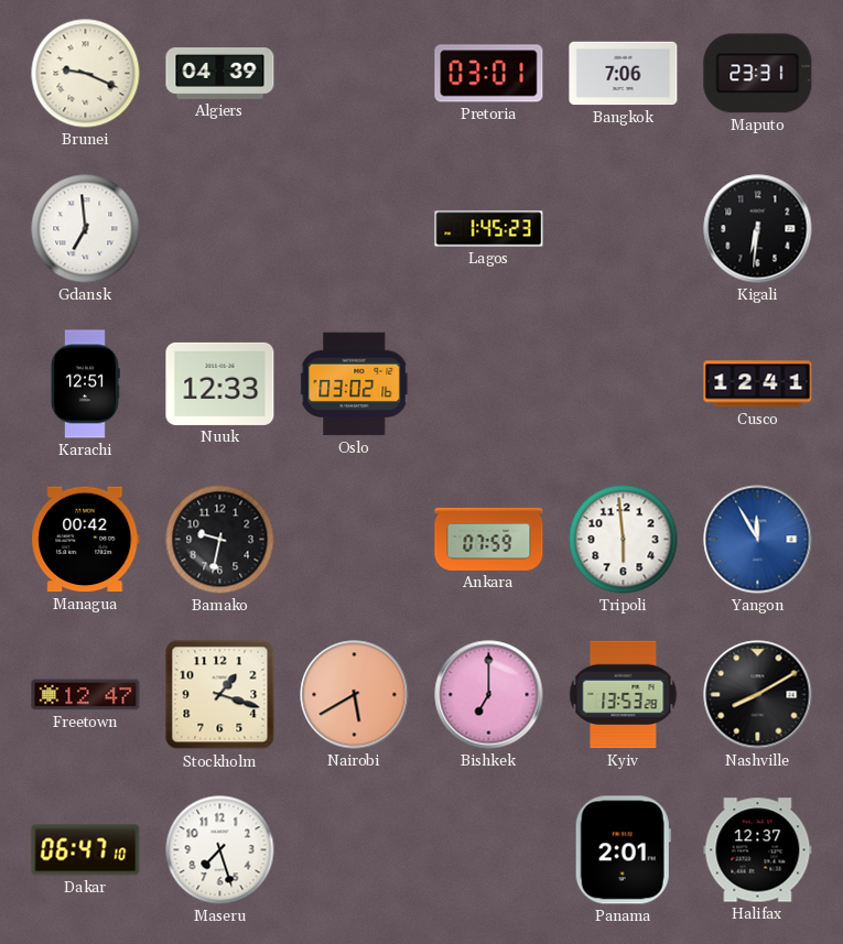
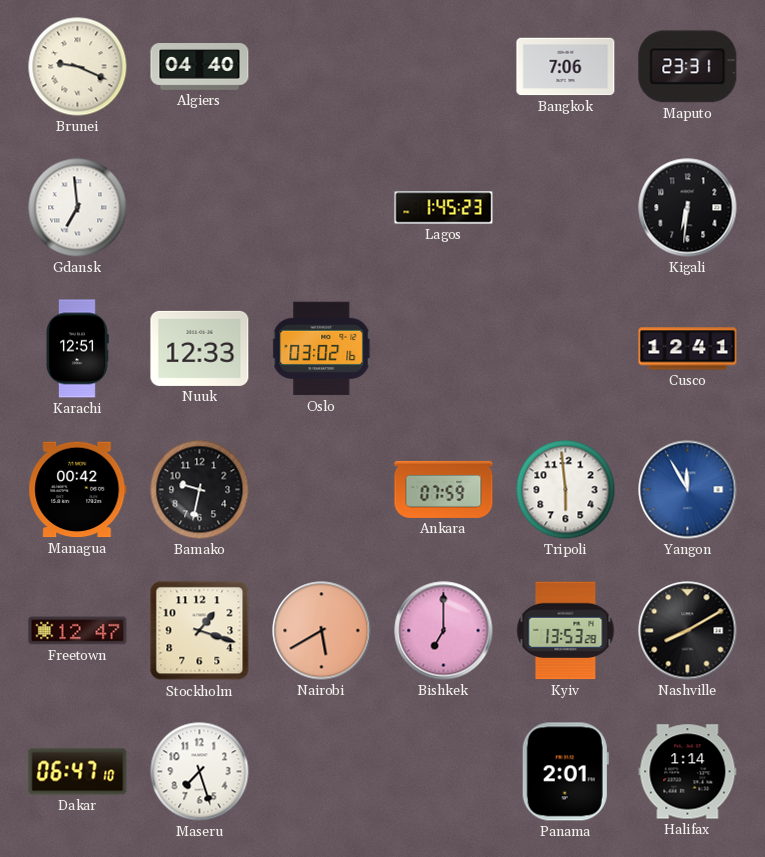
Algiers: 04:39 -> 04:40
Pretoria: 03:01 -> none
Halifax: 12:37 -> 1:14
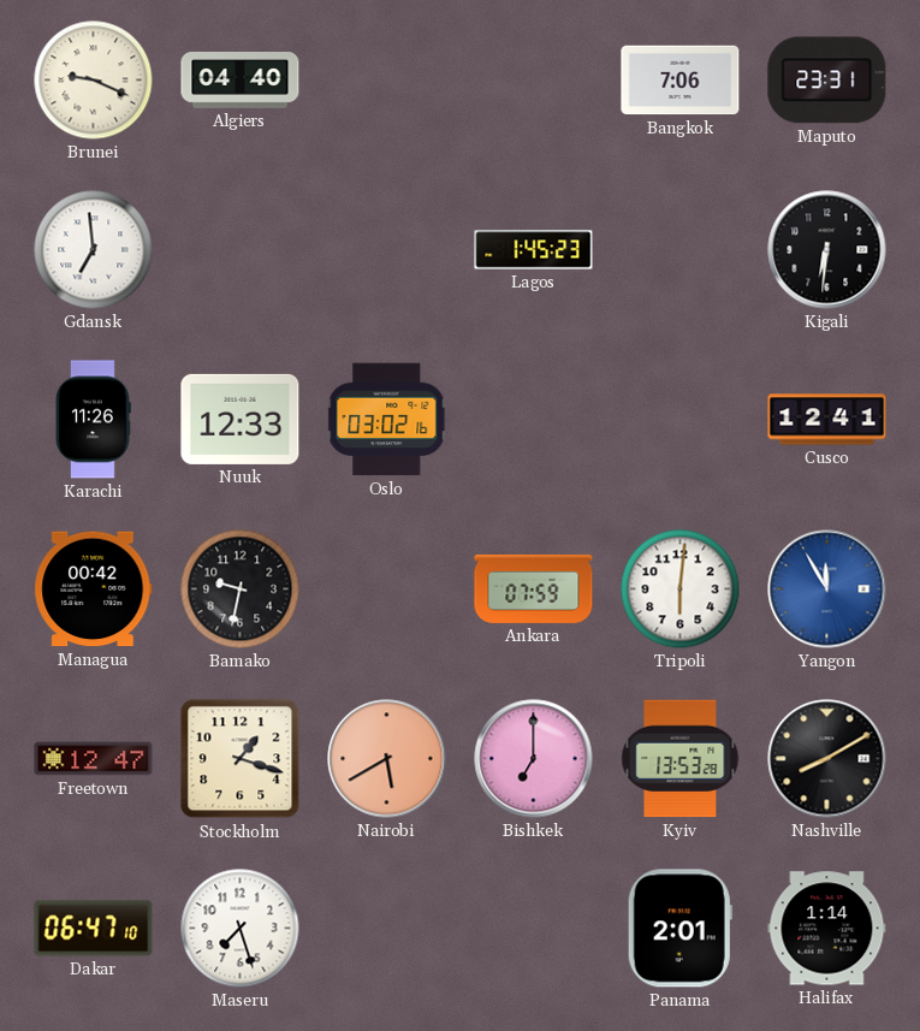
Karachi: 12:51 -> 11:26
Tripoli: 5:59 -> 6:01
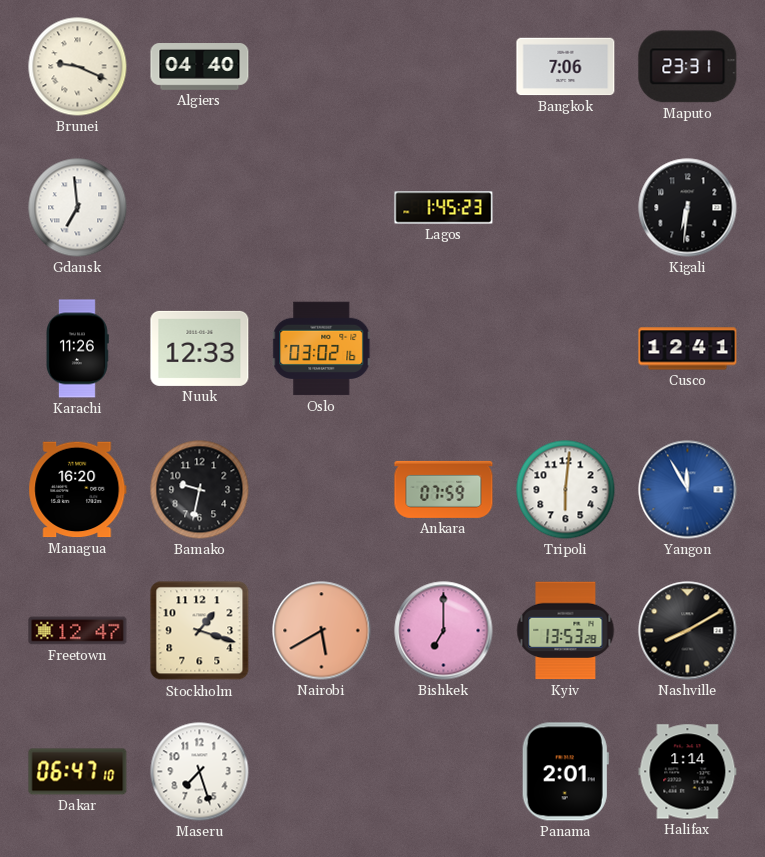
Managua: 00:42 -> 16:20
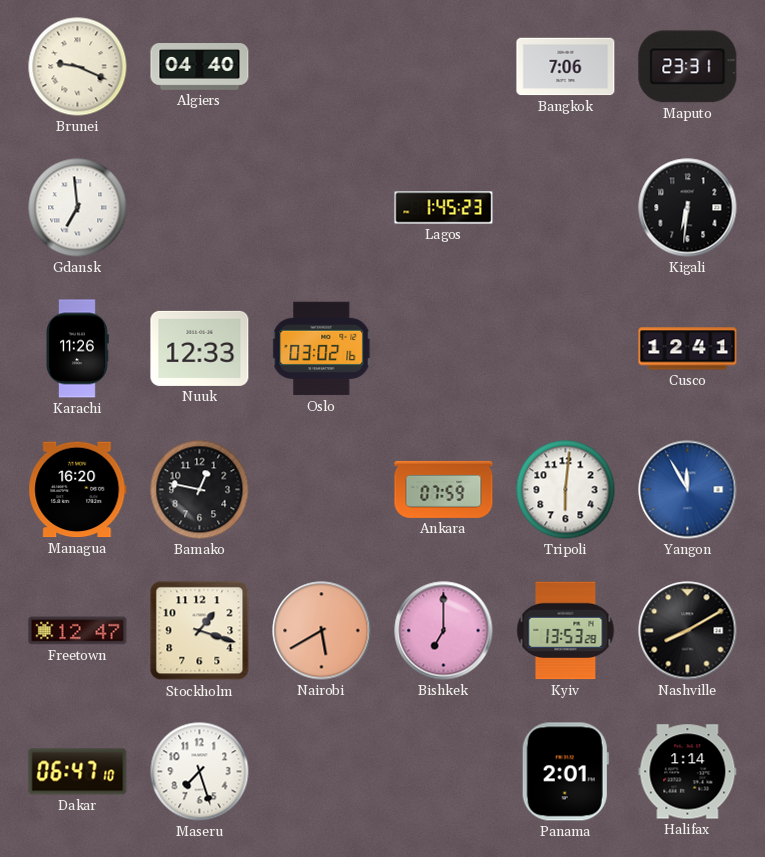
Bamako: 9:32 -> 12:47
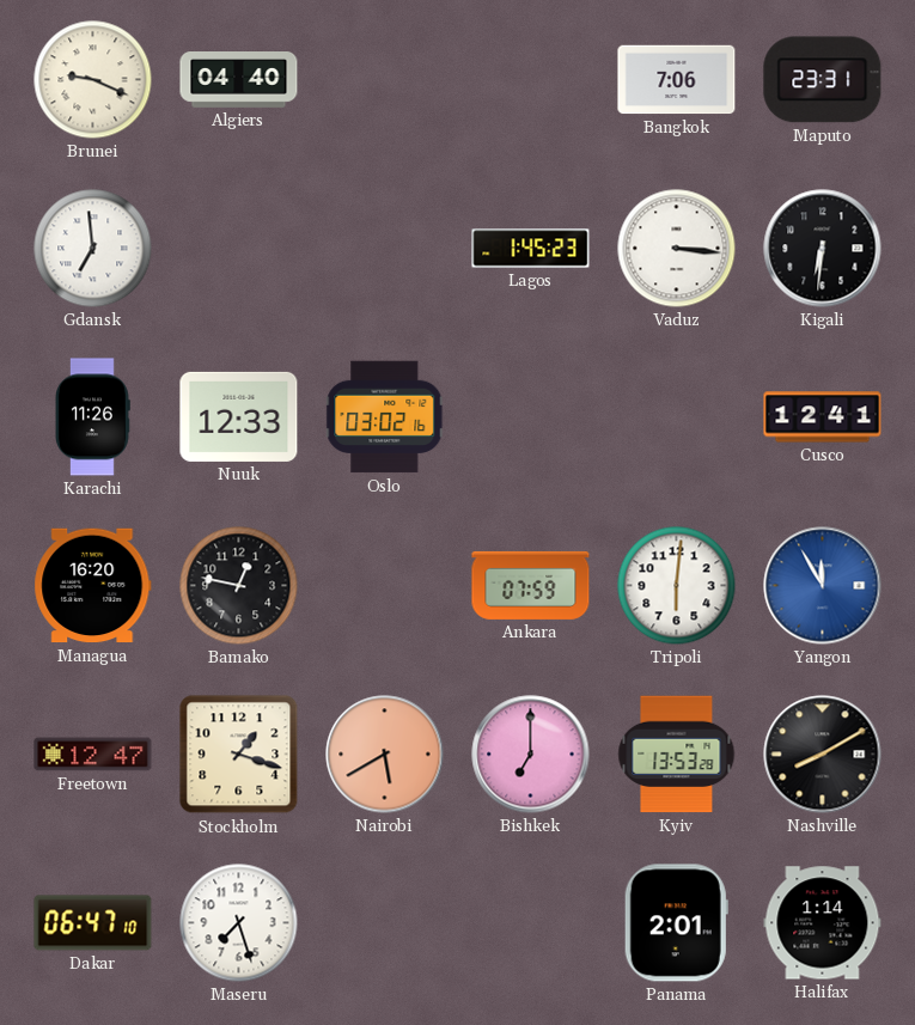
Vaduz: none -> 3:16
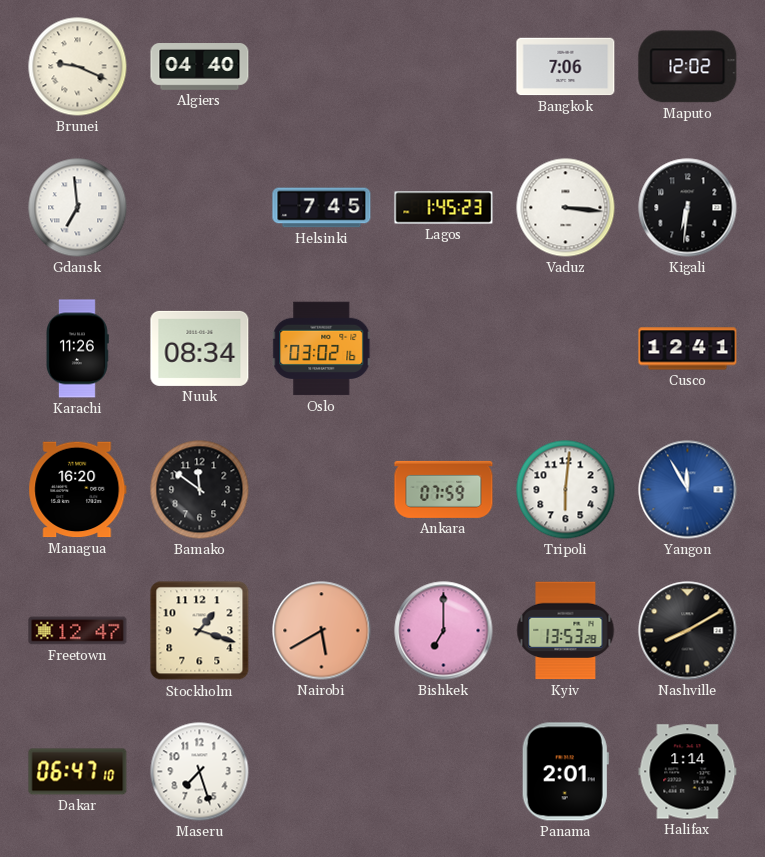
Maputo: 23:31 -> 12:02
Helsinki: none -> 7:45
Nuuk: 12:33 -> 08:34
Bamako: 12:47 -> 11:51
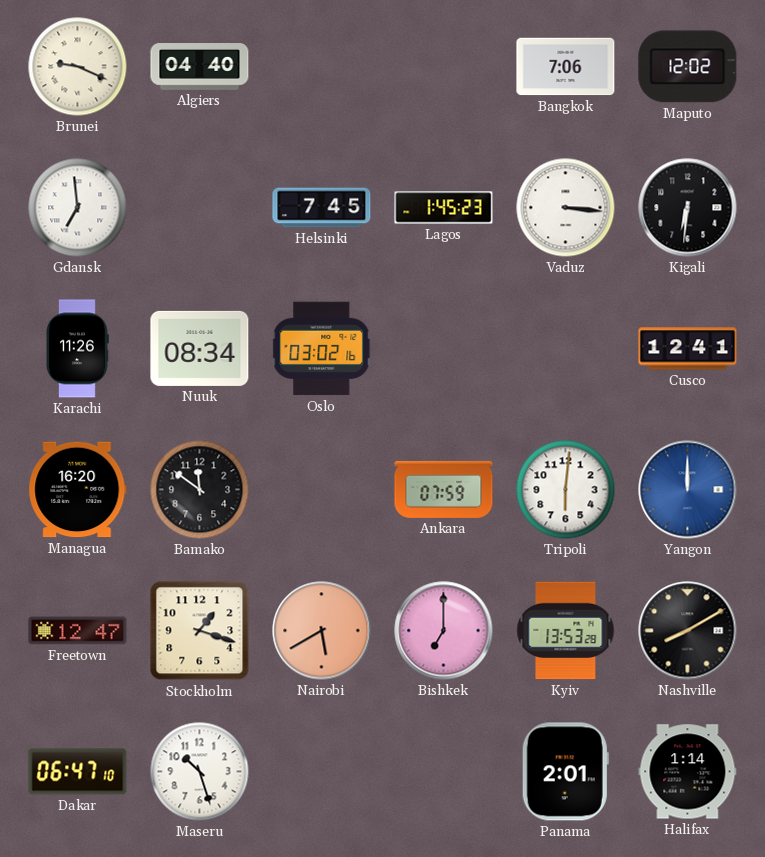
Yangon: 11:55 -> 12:00
Maseru: 7:27 -> 10:27
